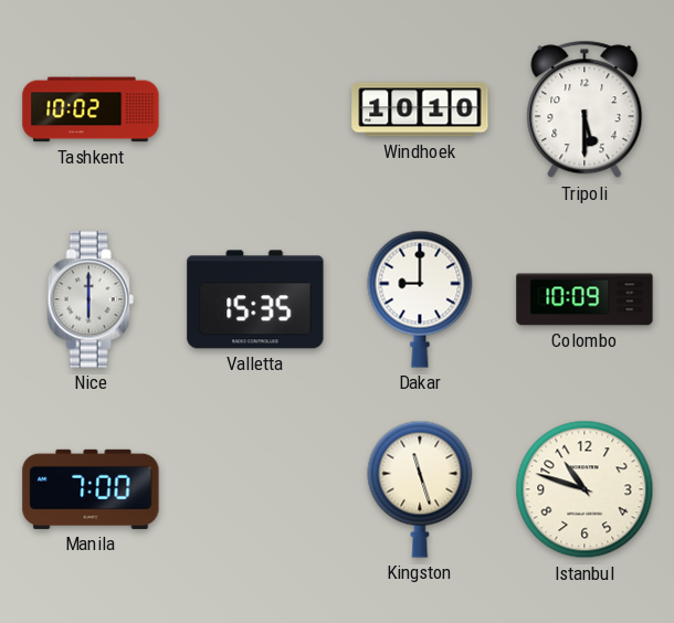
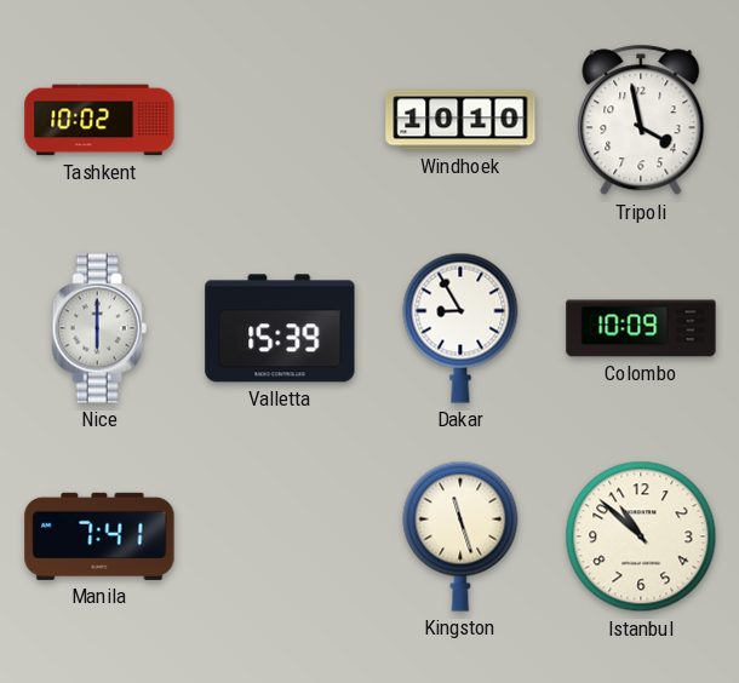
Tripoli: 5:30 -> 3:58
Valletta: 15:35 -> 15:39
Dakar: 9:00 -> 8:55
Manila: 7:00 -> 7:41
Istanbul: 10:48 -> 10:52
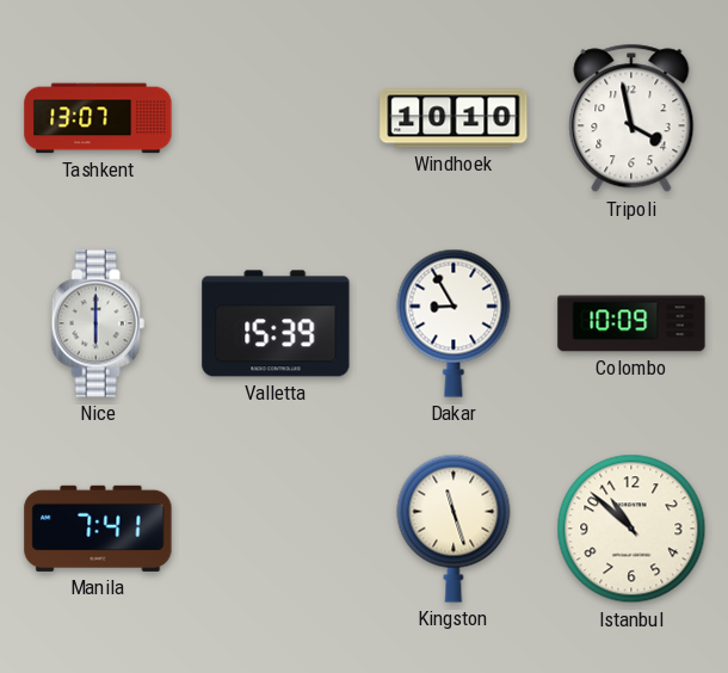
Tashkent: 10:02 -> 13:07
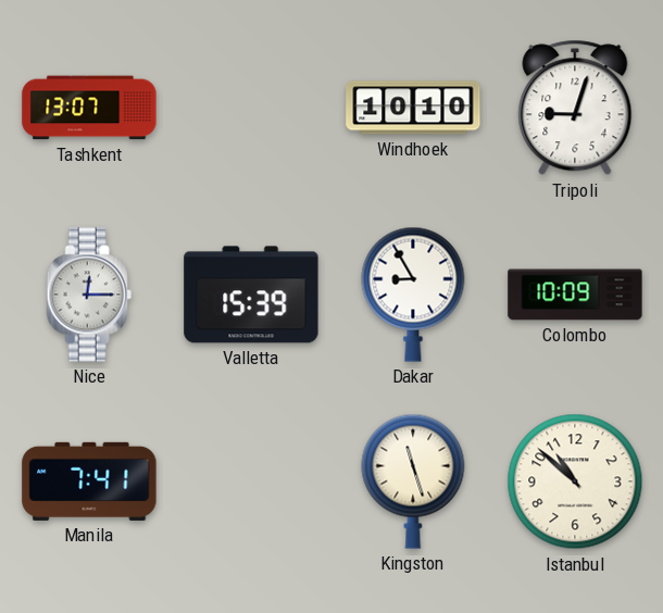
Tripoli: 3:58 -> 9:03
Nice: 6:00 -> 12:15
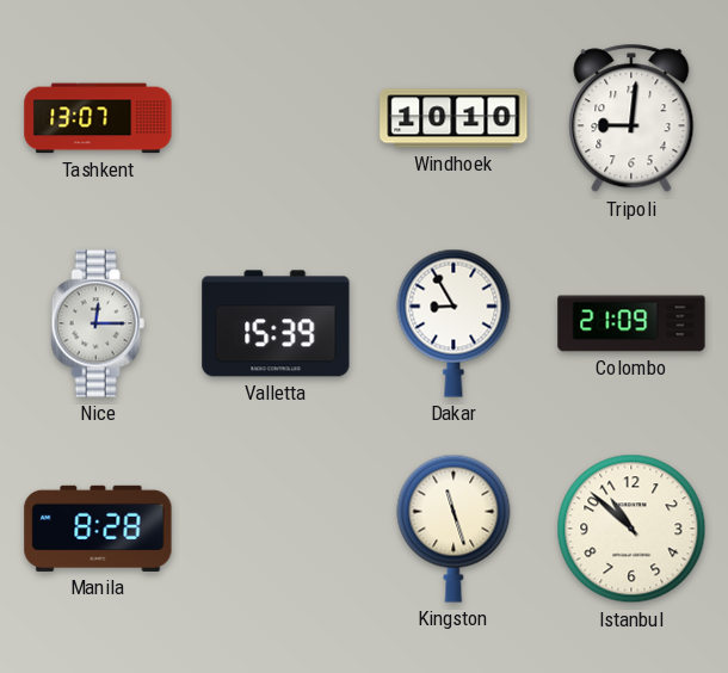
Tripoli: 9:03 -> 9:01
Colombo: 10:09 -> 21:09
Manila: 7:41 -> 8:28
